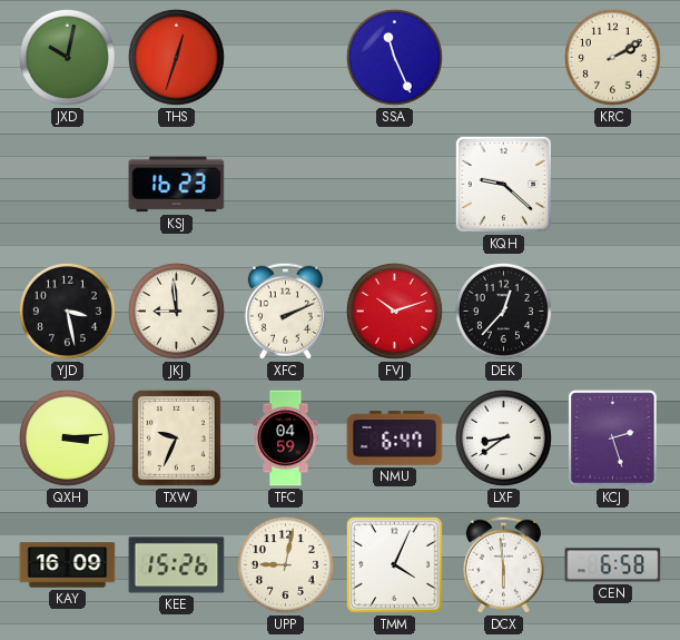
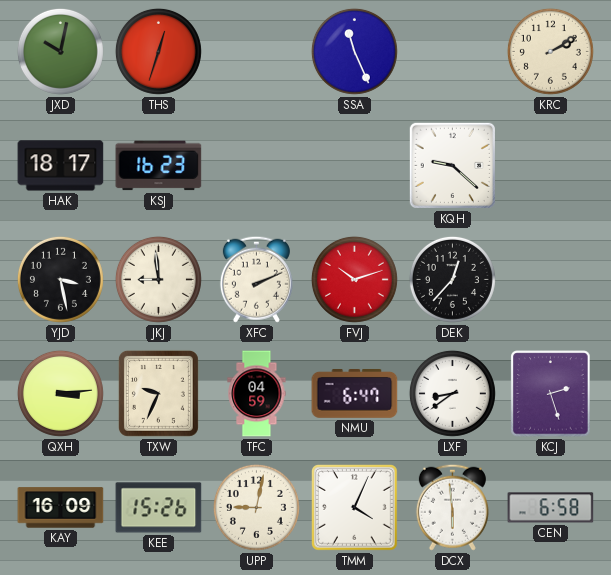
HAK: none -> 18:17
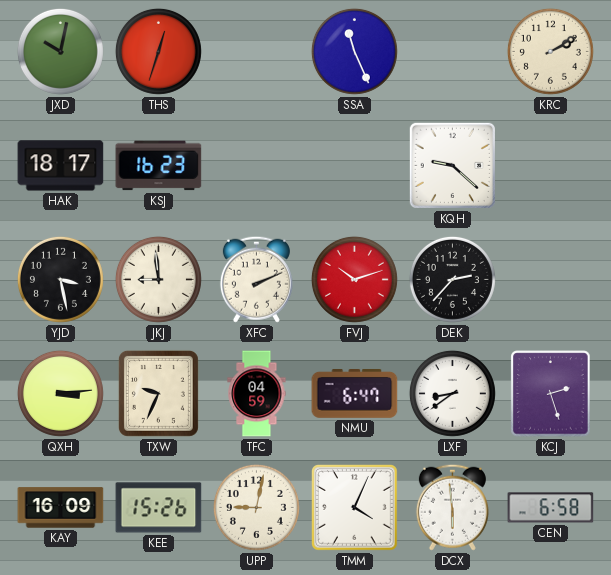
DEK: 12:37 -> 2:37
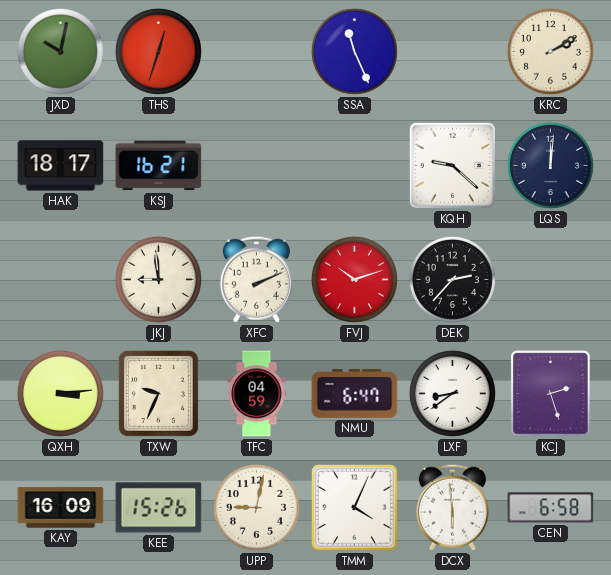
KSJ: 16:23 -> 16:21
LQS: none -> 12:01
YJD: 3:28 -> none
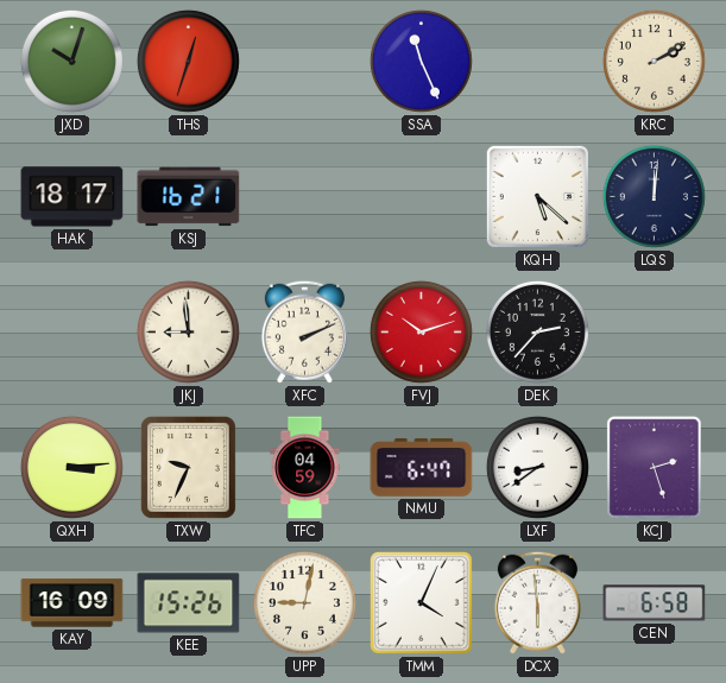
JXD: 10:02 -> 10:03
KQH: 9:22 -> 5:22
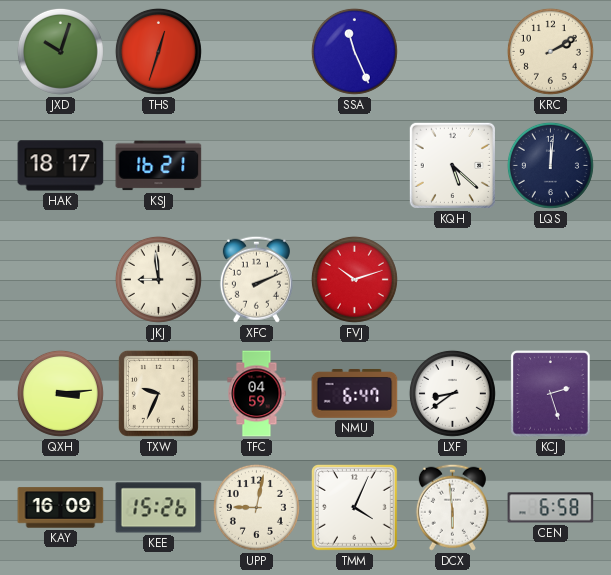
DEK: 2:37 -> none
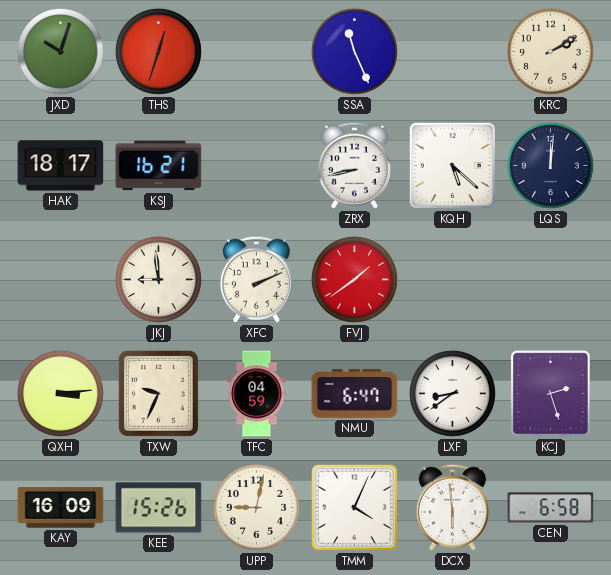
ZRX: none -> 8:43
FVJ: 10:12 -> 1:39
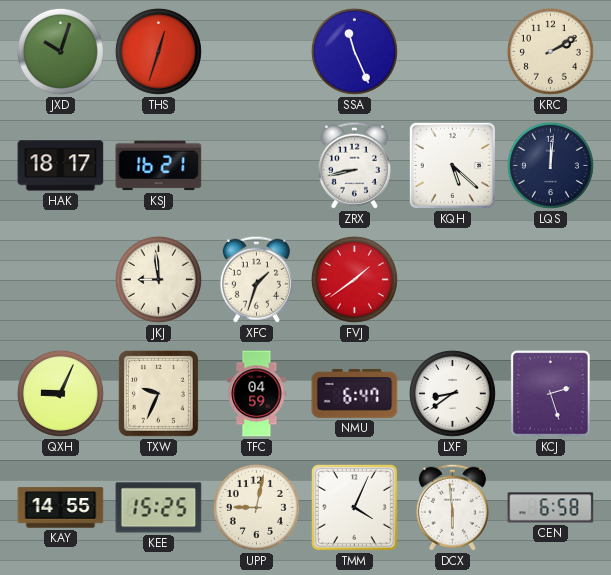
XFC: 2:11 -> 1:33
QXH: 3:14 -> 9:04
KAY: 16:09 -> 14:55
KEE: 15:26 -> 15:25
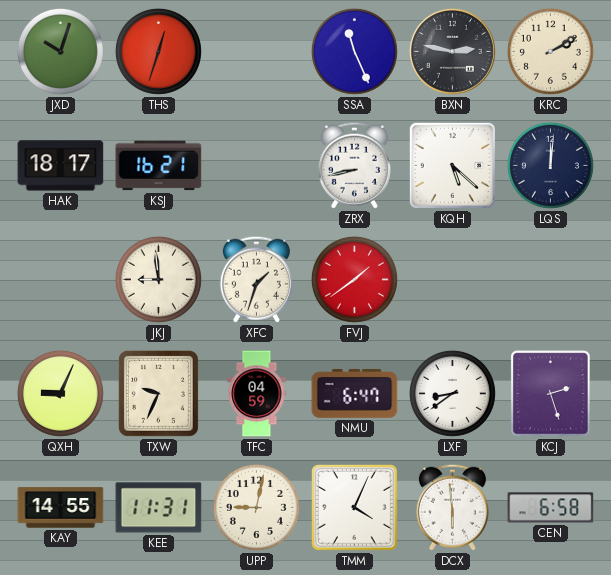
BXN: none -> 2:47
KEE: 15:25 -> 11:31
